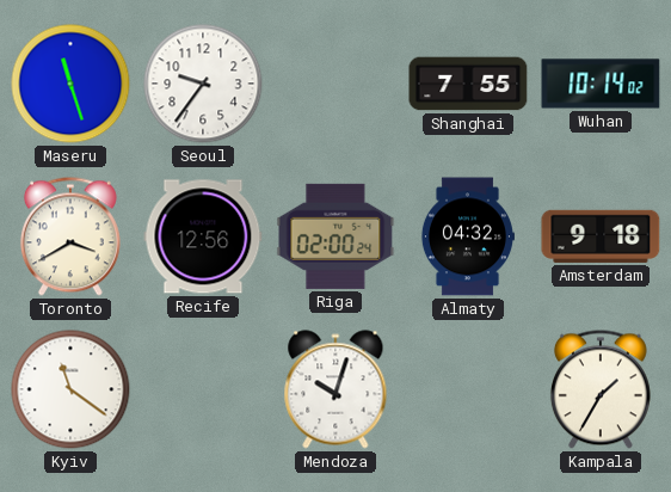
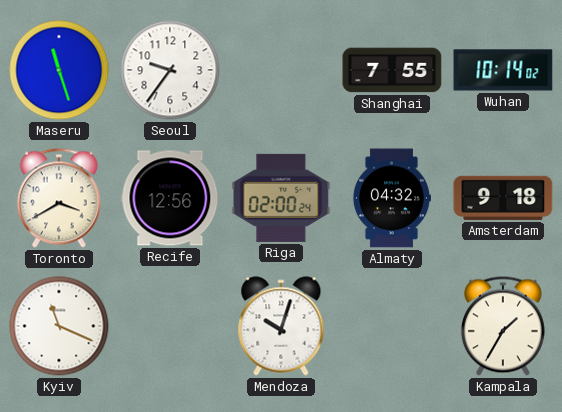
Kyiv: 11:21 -> 11:19
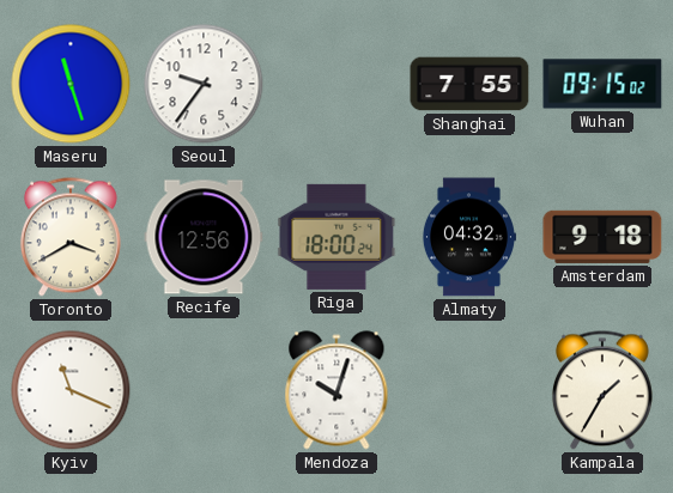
Wuhan: 10:14 -> 09:15
Riga: 02:00 -> 18:00
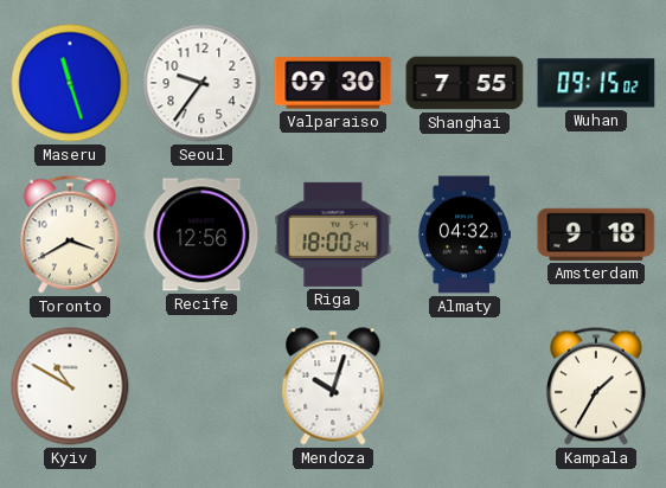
Valparaiso: none -> 09:30
Kyiv: 11:19 -> 10:50
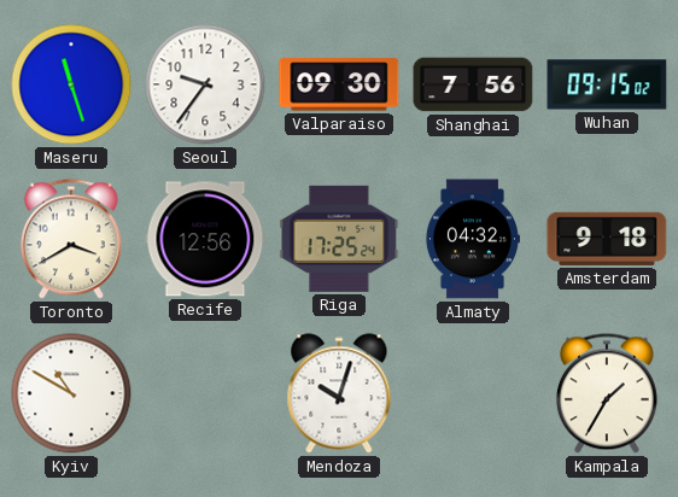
Shanghai: 7:55 -> 7:56
Riga: 18:00 -> 17:25
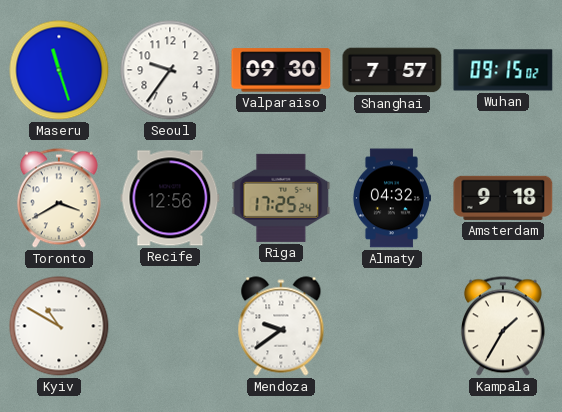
Shanghai: 7:56 -> 7:57
Mendoza: 10:03 -> 9:39
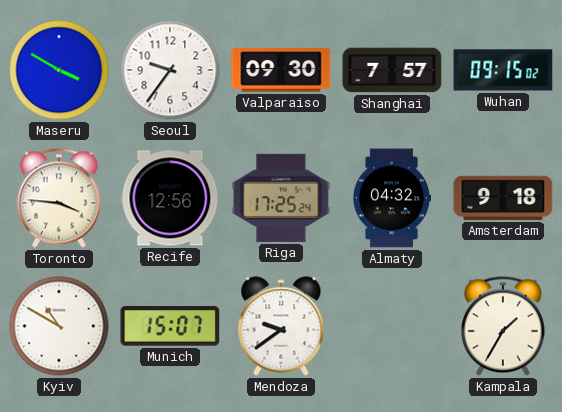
Maseru: 11:27 -> 3:50
Toronto: 3:40 -> 3:46
Munich: none -> 15:07
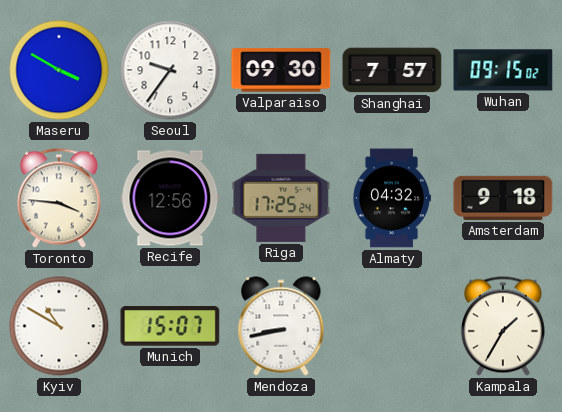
Mendoza: 9:39 -> 8:43
